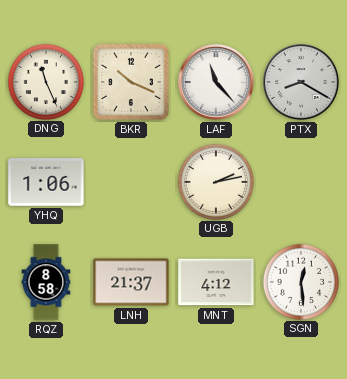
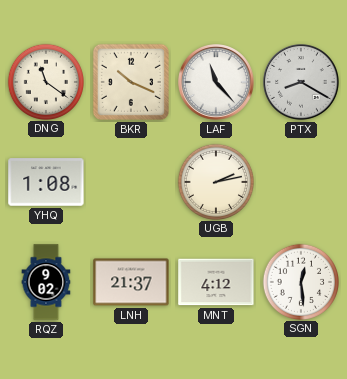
DNG: 11:26 -> 11:21
YHQ: 1:06 -> 1:08
RQZ: 8:58 -> 9:02
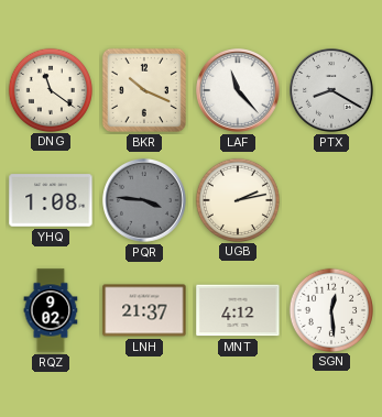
PQR: none -> 3:46
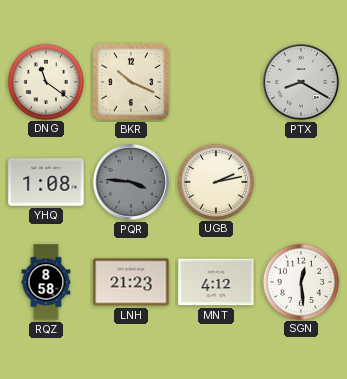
LAF: 11:23 -> none
RQZ: 9:02 -> 8:58
LNH: 21:37 -> 21:23
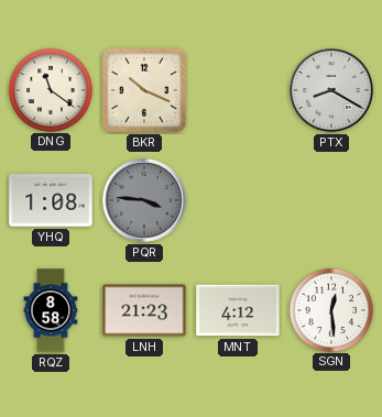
UGB: 2:13 -> none
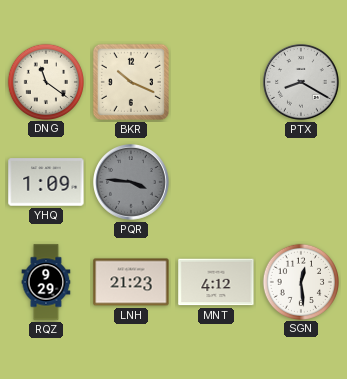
YHQ: 1:08 -> 1:09
RQZ: 8:58 -> 9:29
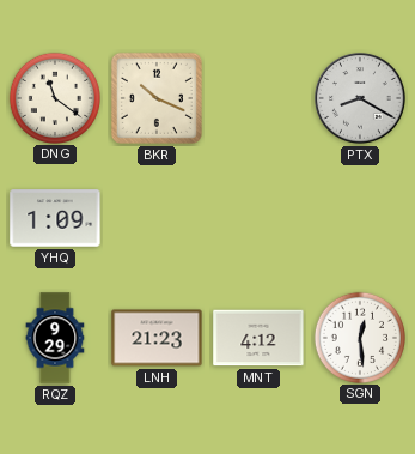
PQR: 3:46 -> none
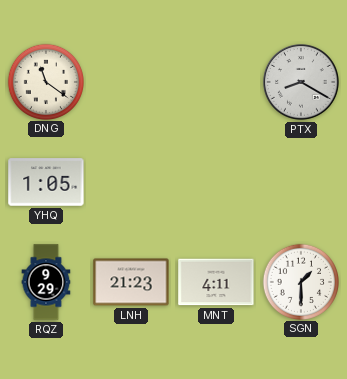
BKR: 10:19 -> none
YHQ: 1:09 -> 1:05
MNT: 4:12 -> 4:11
SGN: 12:29 -> 1:30
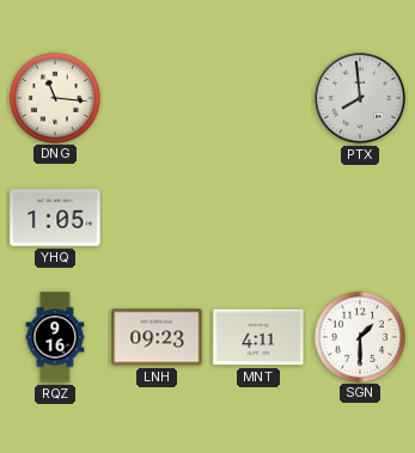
DNG: 11:21 -> 11:16
PTX: 8:20 -> 7:59
RQZ: 9:29 -> 9:16
LNH: 21:23 -> 09:23
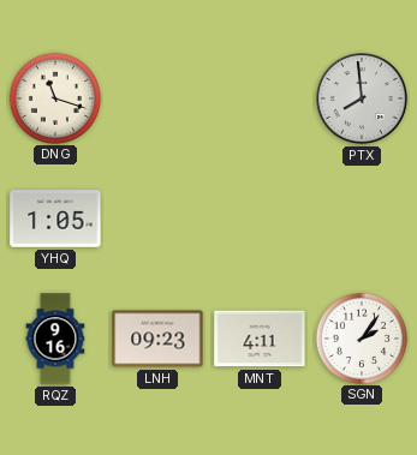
DNG: 11:16 -> 11:18
SGN: 1:30 -> 2:06
